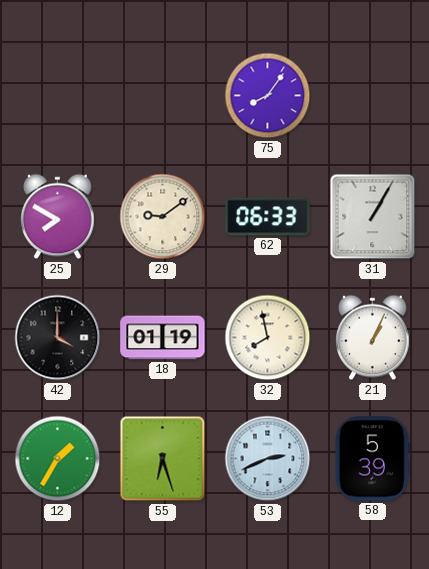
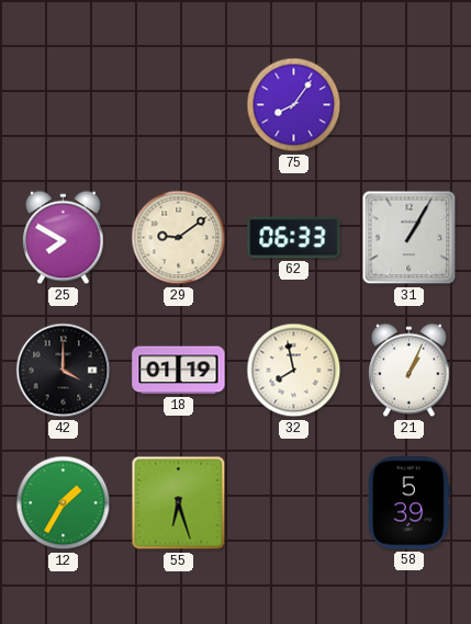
53: 2:41 -> none
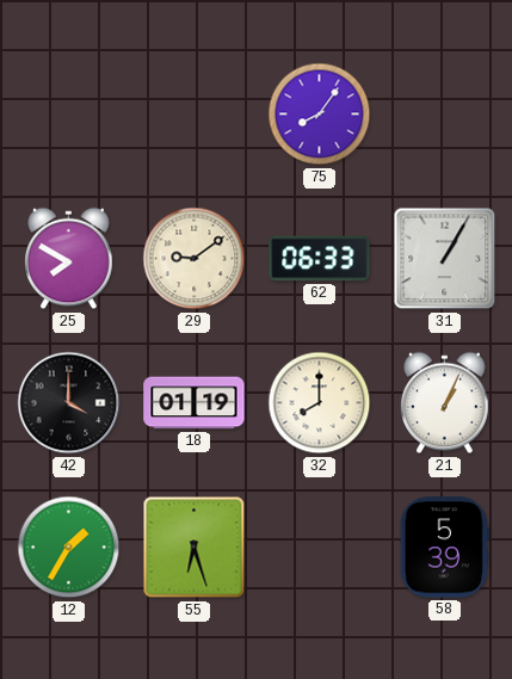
32: 7:58 -> 8:00
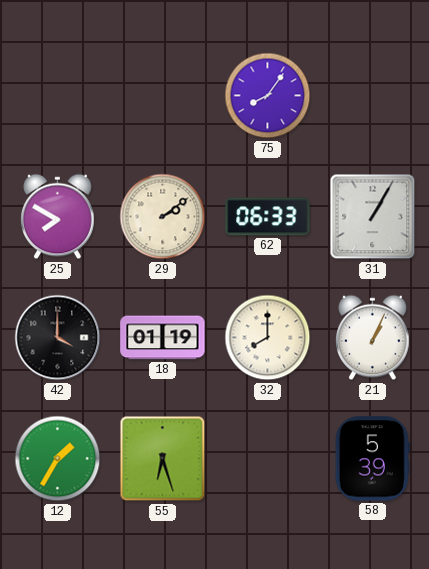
29: 9:09 -> 2:09
